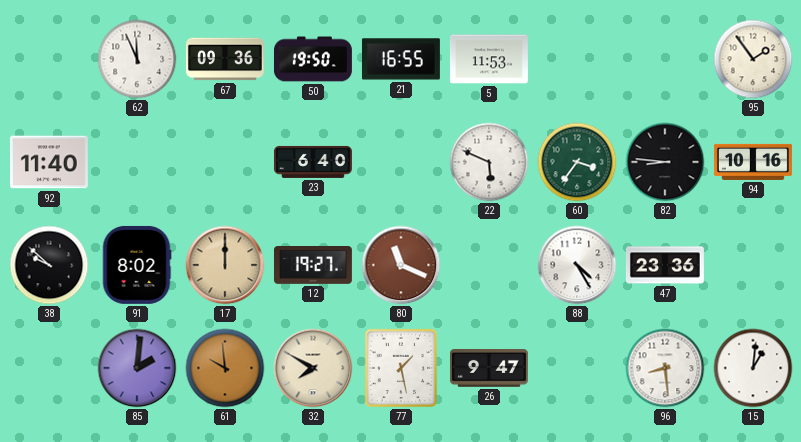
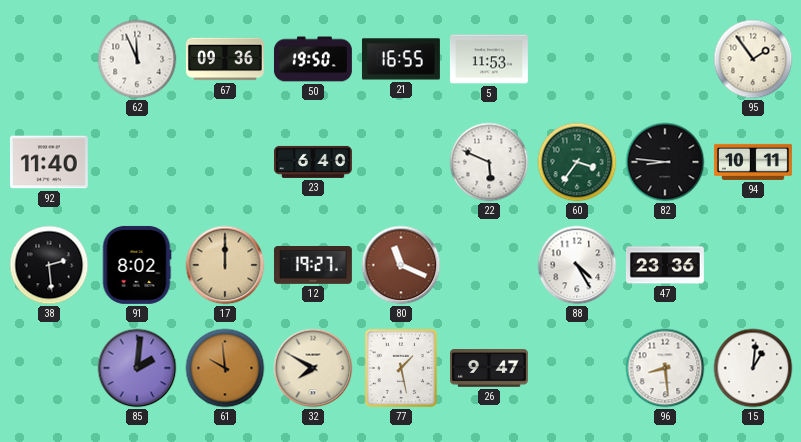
94: 10:16 -> 10:11
38: 9:52 -> 2:29
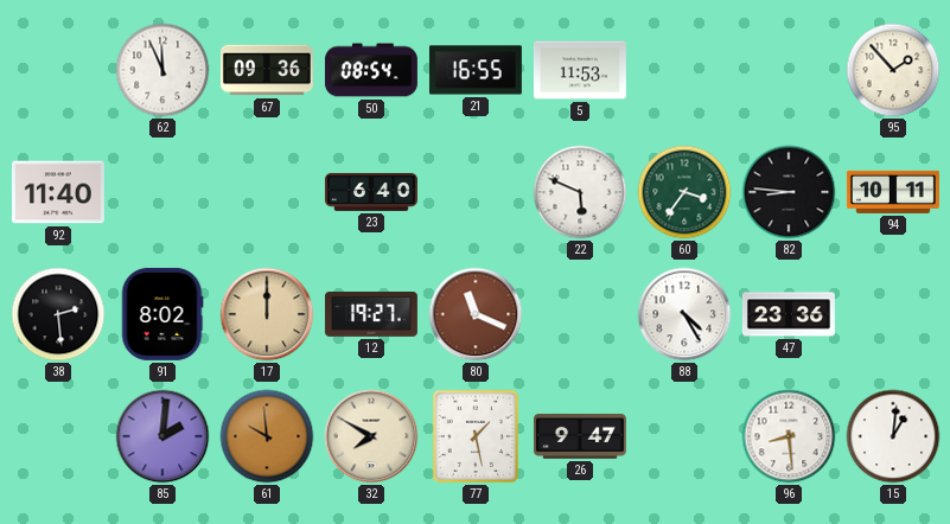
50: 19:50 -> 08:54
95: 1:54 -> 1:53
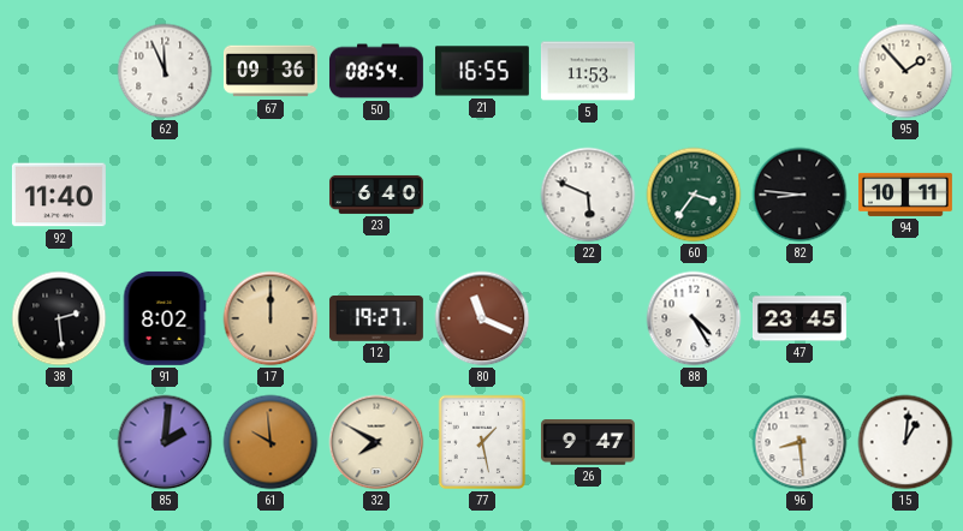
47: 23:36 -> 23:45
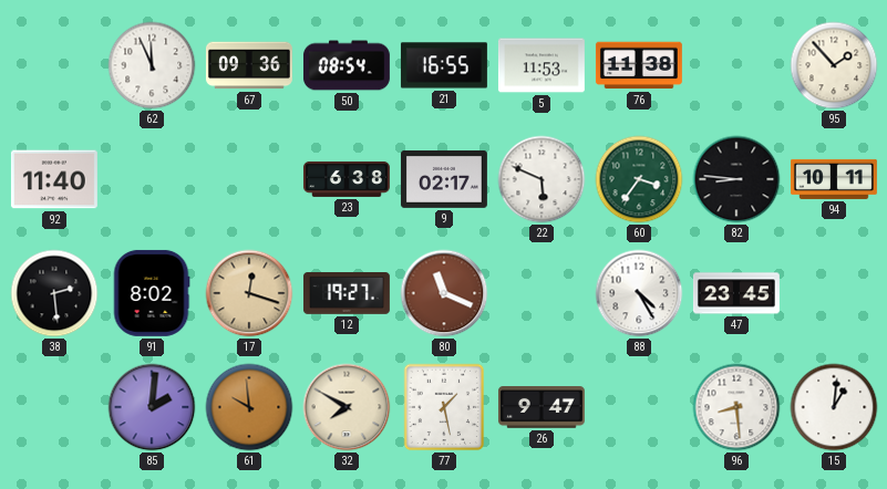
76: none -> 11:38
23: 6:40 -> 6:38
9: none -> 02:17
17: 12:00 -> 12:18
